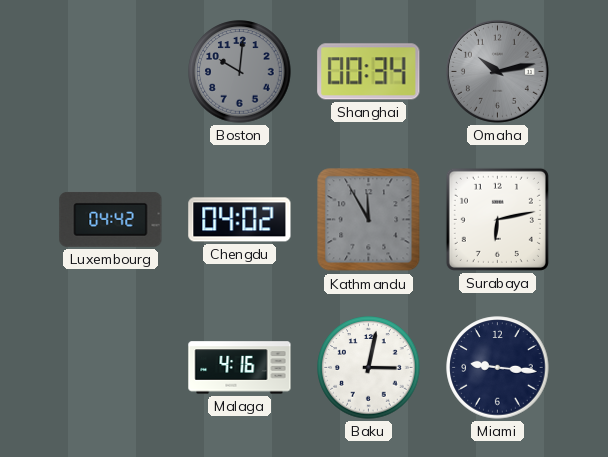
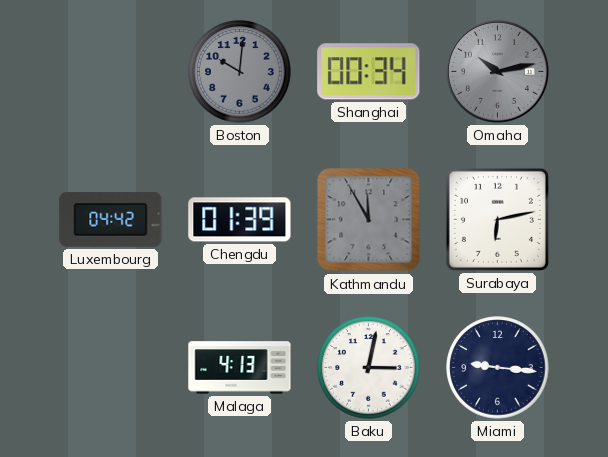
Chengdu: 04:02 -> 01:39
Malaga: 4:16 -> 4:13
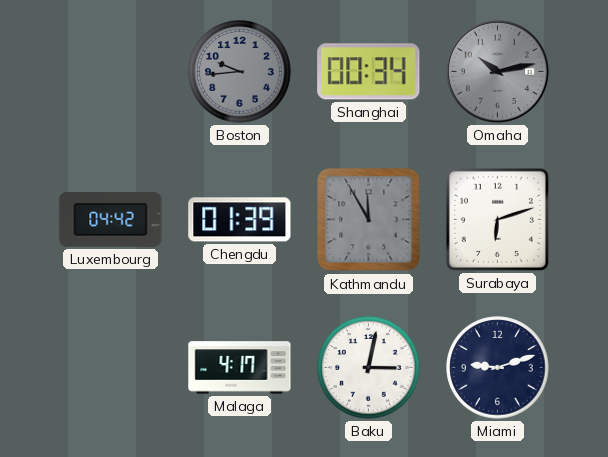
Boston: 10:01 -> 9:44
Surabaya: 6:13 -> 6:12
Malaga: 4:13 -> 4:17
Miami: 9:16 -> 9:12
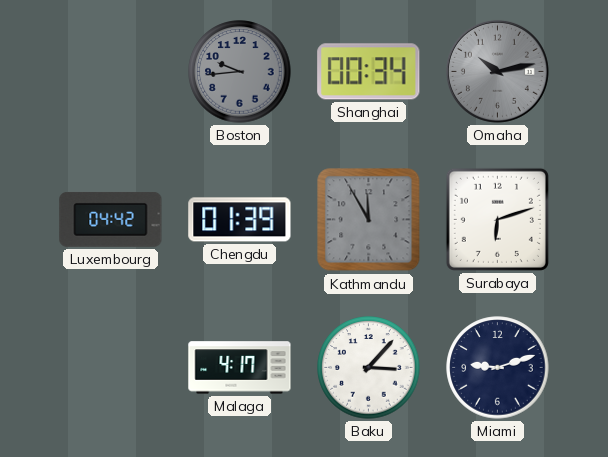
Baku: 3:02 -> 3:07
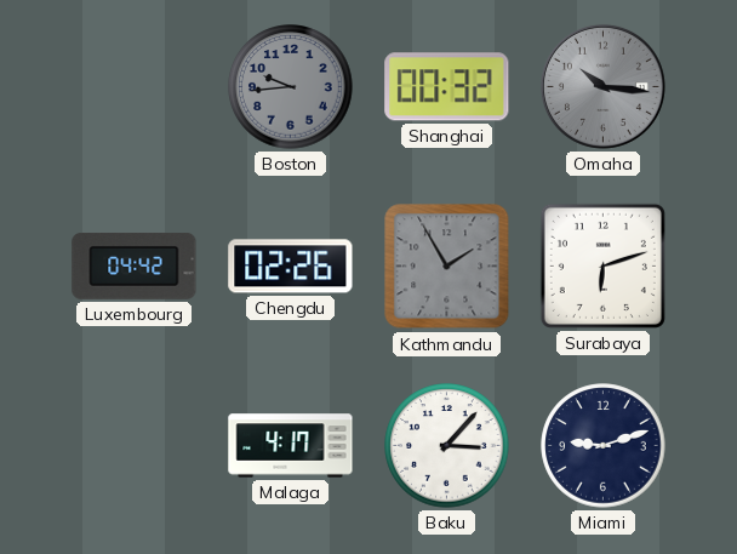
Shanghai: 00:34 -> 00:32
Omaha: 10:13 -> 10:16
Chengdu: 01:39 -> 02:26
Kathmandu: 11:55 -> 1:55
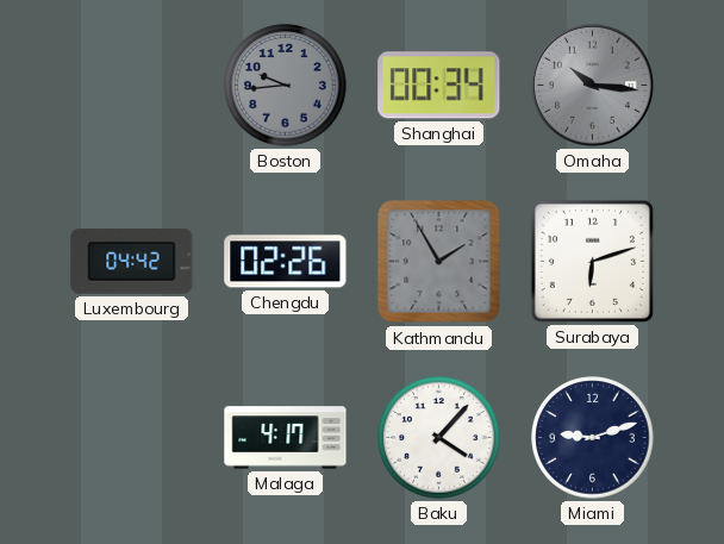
Shanghai: 00:32 -> 00:34
Baku: 3:07 -> 4:07
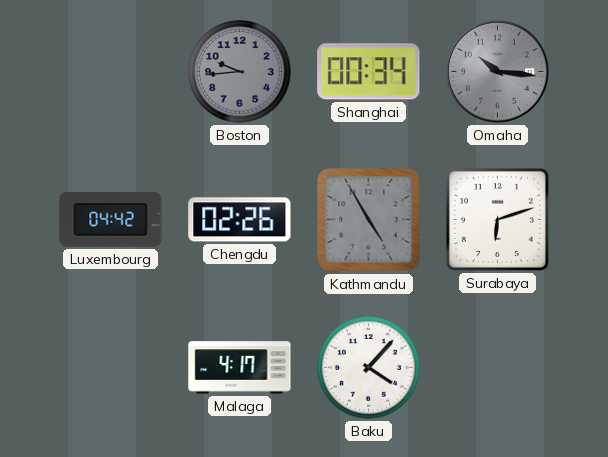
Kathmandu: 1:55 -> 4:55
Miami: 9:12 -> none
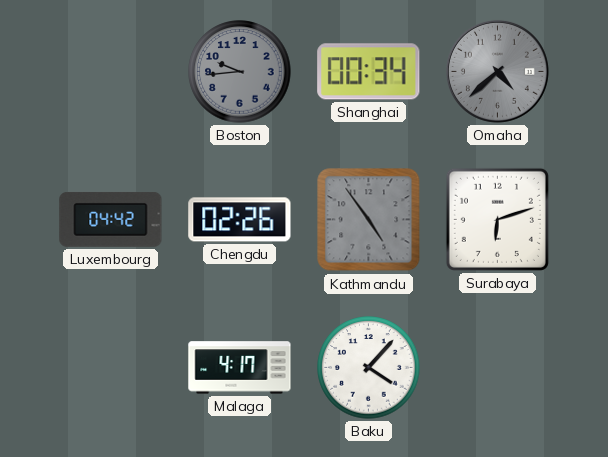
Omaha: 10:16 -> 4:38
Kathmandu: 4:55 -> 4:54
